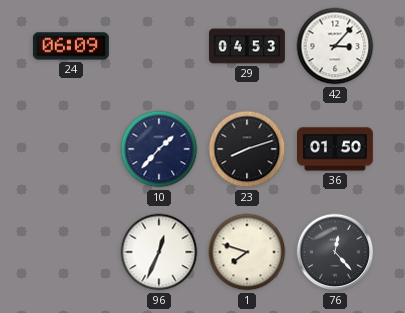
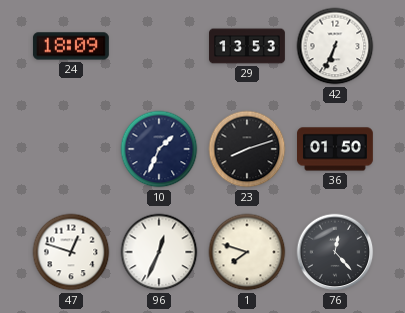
24: 06:09 -> 18:09
29: 04:53 -> 13:53
42: 3:07 -> 6:34
10: 1:37 -> 1:34
47: none -> 12:48
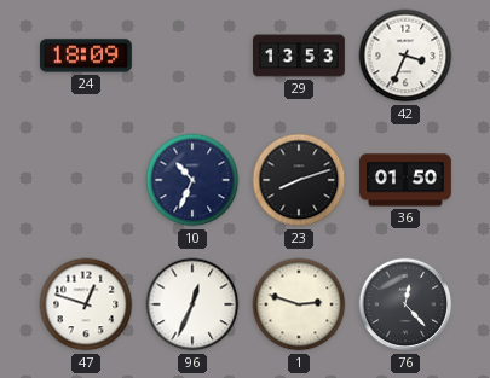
42: 6:34 -> 3:34
10: 1:34 -> 10:34
1: 7:48 -> 2:48
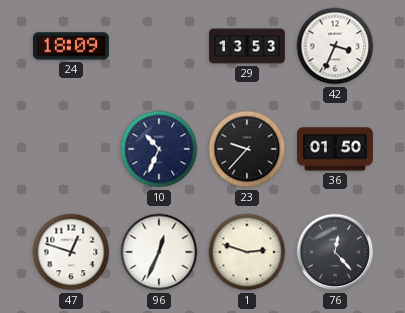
23: 8:12 -> 9:37
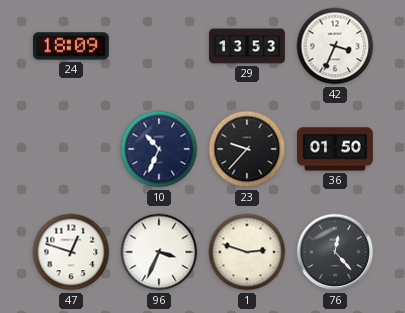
96: 12:34 -> 3:34
